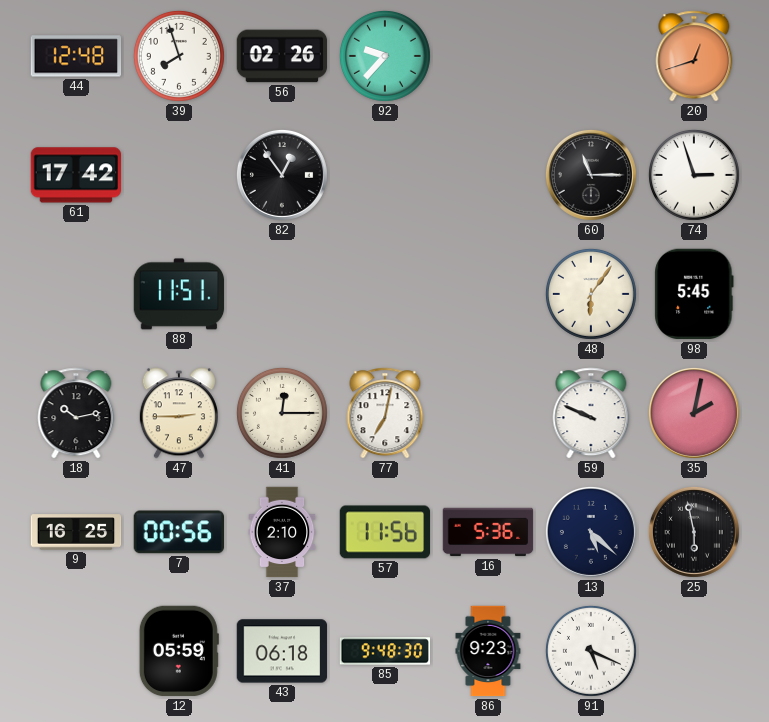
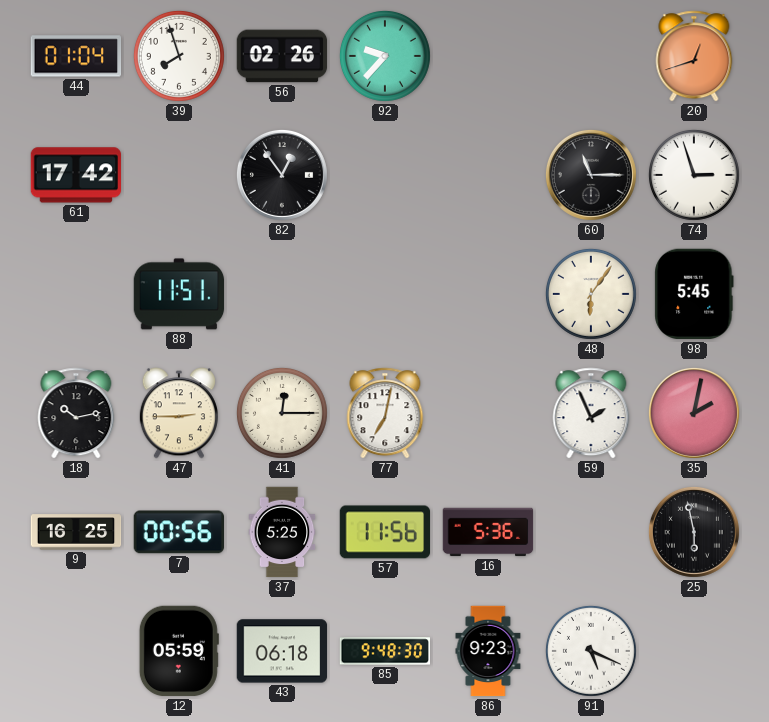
44: 12:48 -> 01:04
59: 9:49 -> 1:56
37: 2:10 -> 5:25
13: 5:22 -> none
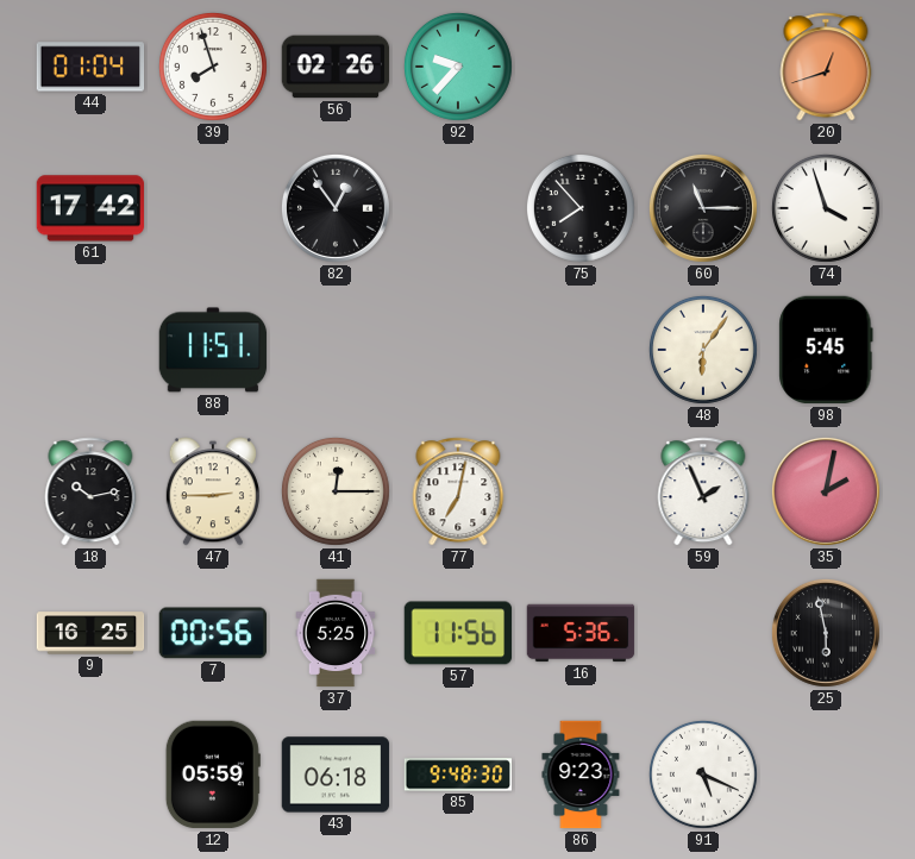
75: none -> 7:53
74: 2:57 -> 3:57
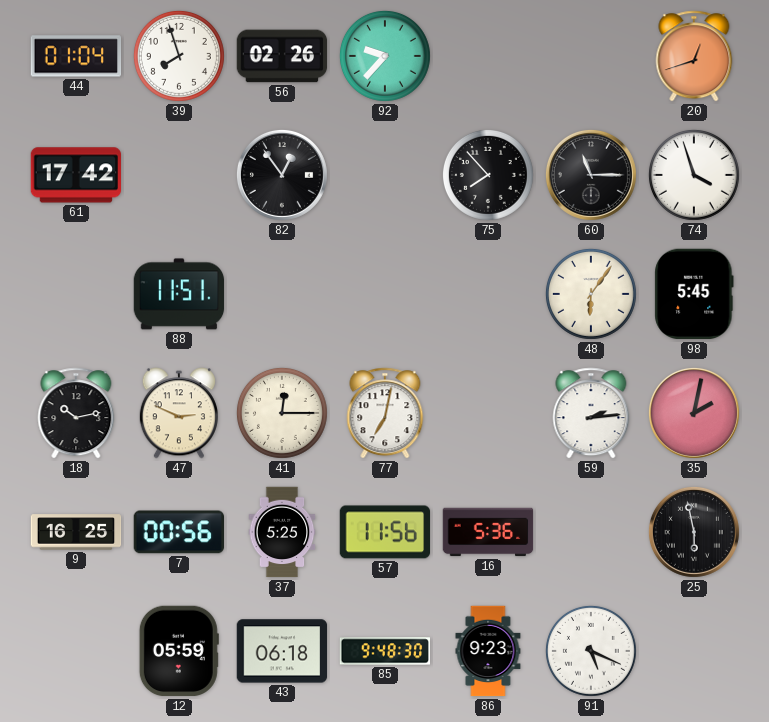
47: 2:45 -> 2:49
59: 1:56 -> 2:14
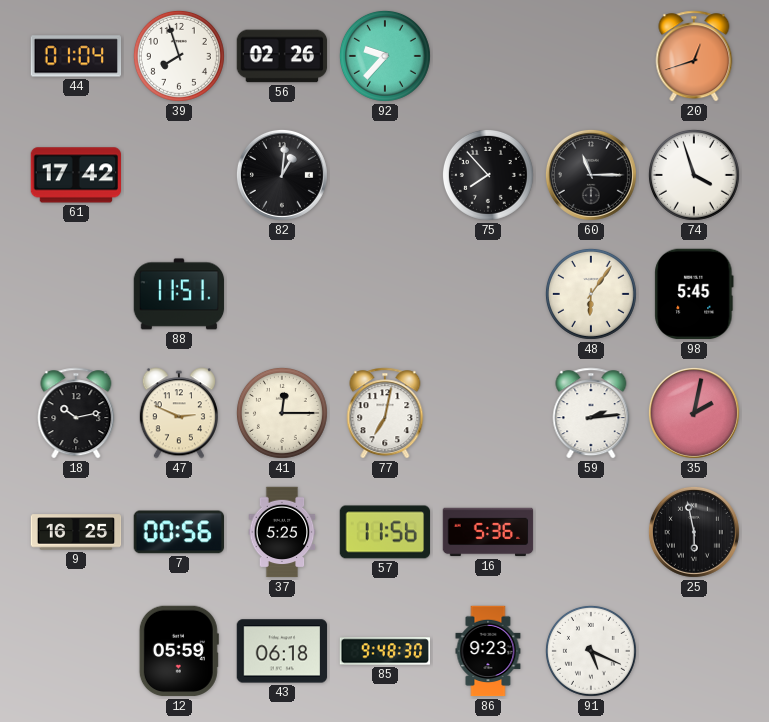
82: 12:54 -> 1:01
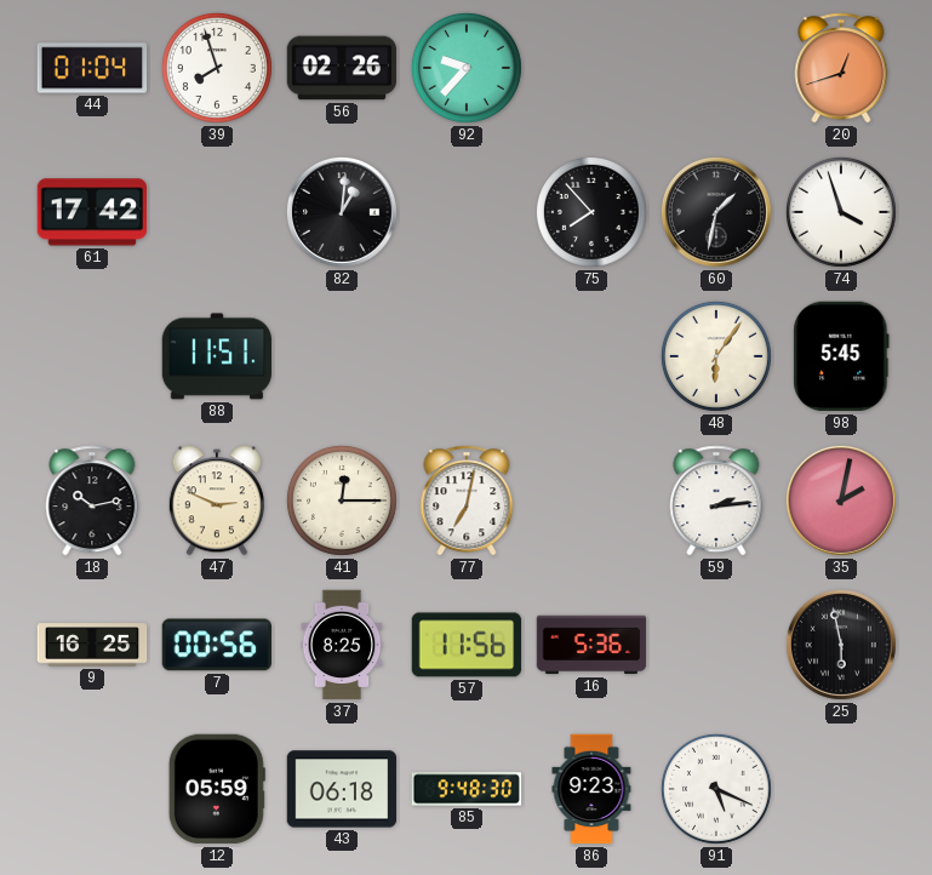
60: 11:15 -> 1:32
37: 5:25 -> 8:25
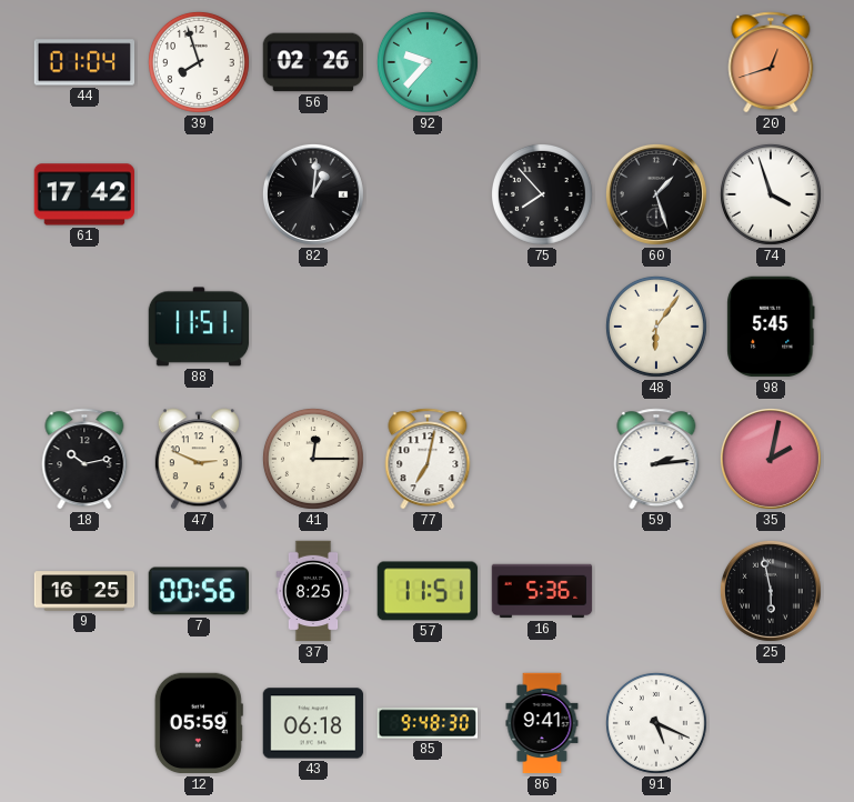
60: 1:32 -> 1:27
57: 11:56 -> 11:51
86: 9:23 -> 9:41
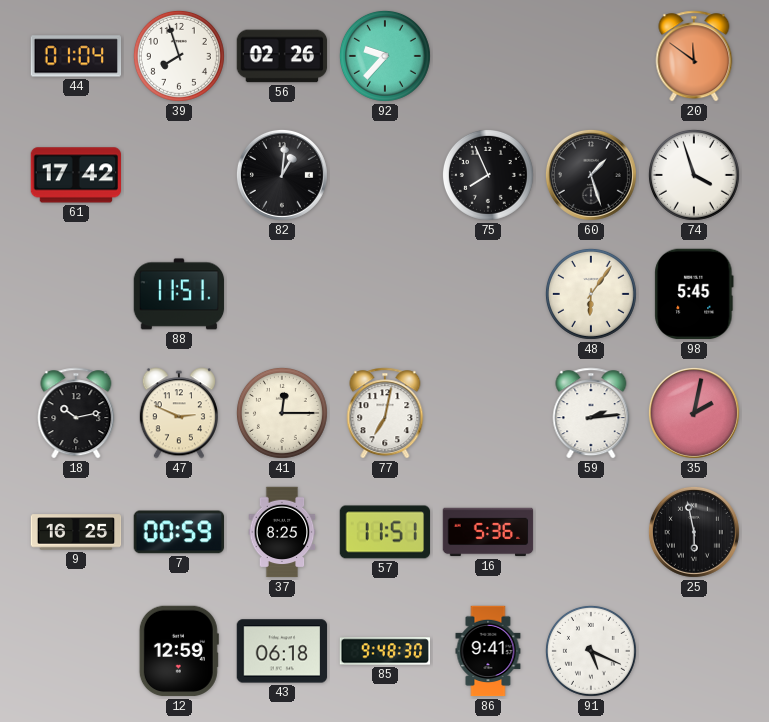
20: 12:42 -> 11:51
75: 7:53 -> 7:56
7: 00:56 -> 00:59
12: 05:59 -> 12:59
